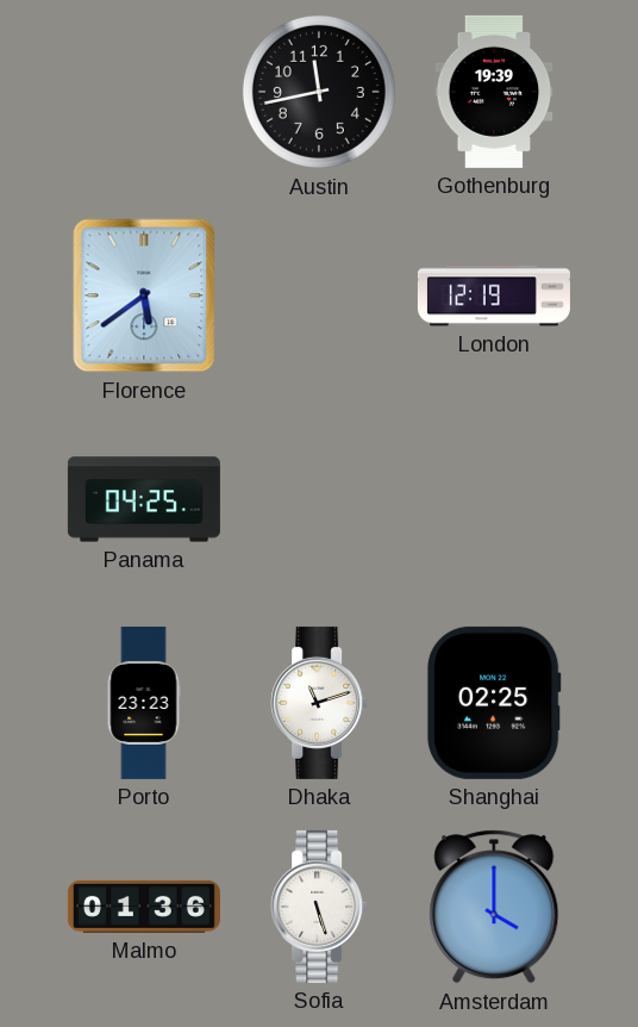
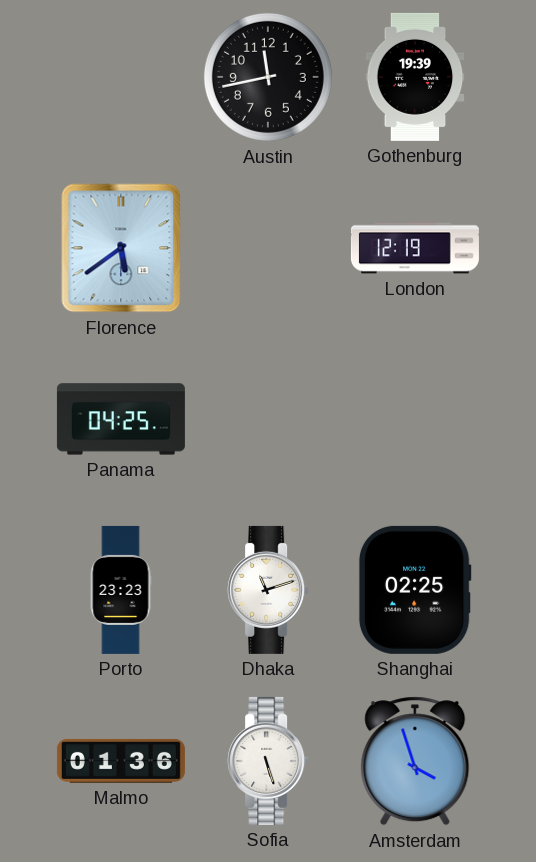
Amsterdam: 4:00 -> 3:57
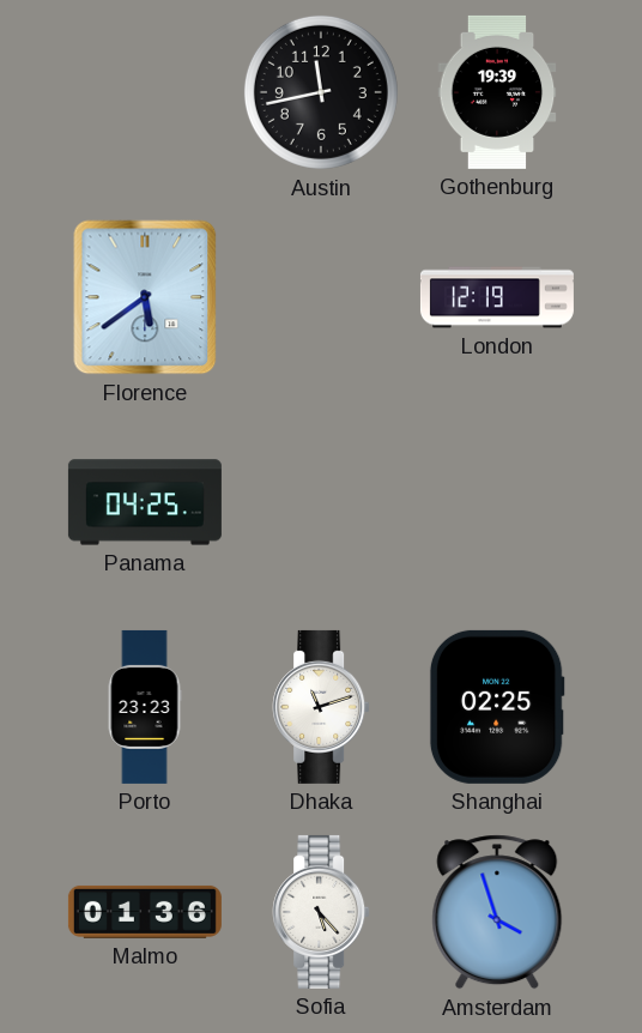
Sofia: 5:27 -> 5:23
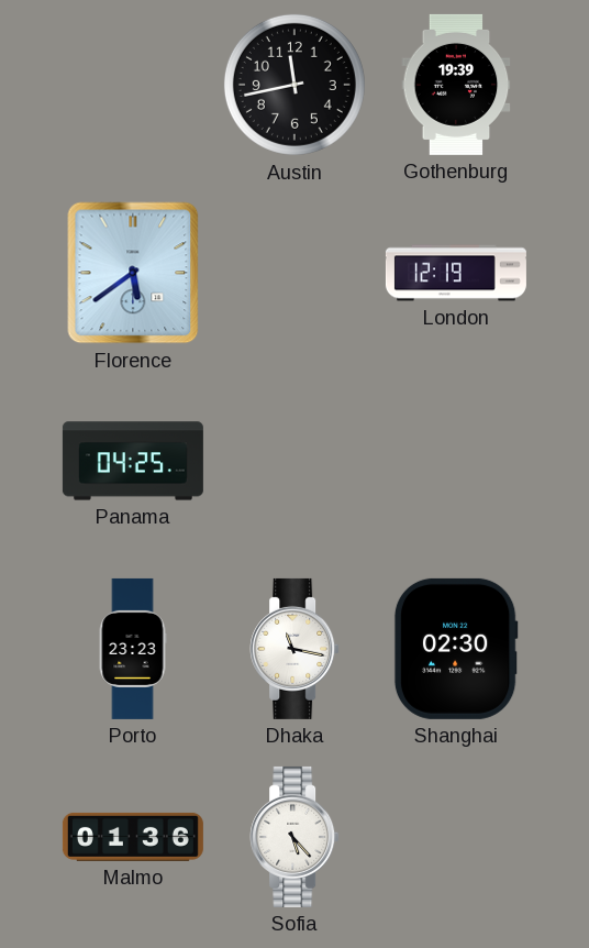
Dhaka: 11:12 -> 11:17
Shanghai: 02:25 -> 02:30
Amsterdam: 3:57 -> none
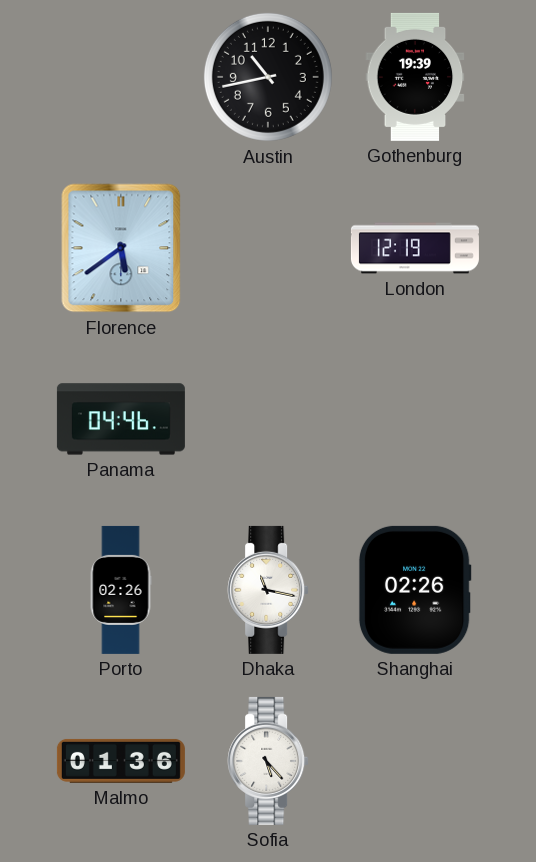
Austin: 11:43 -> 10:43
Panama: 04:25 -> 04:46
Porto: 23:23 -> 02:26
Shanghai: 02:30 -> 02:26
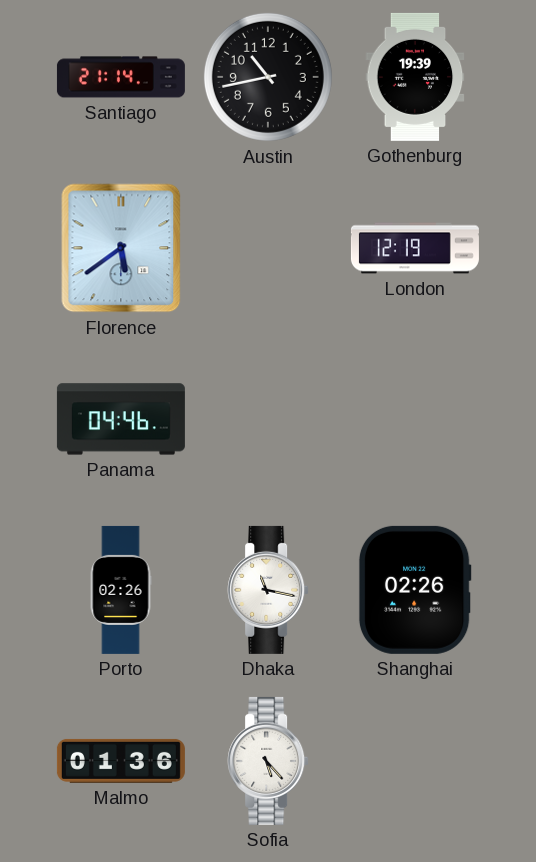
Santiago: none -> 21:14
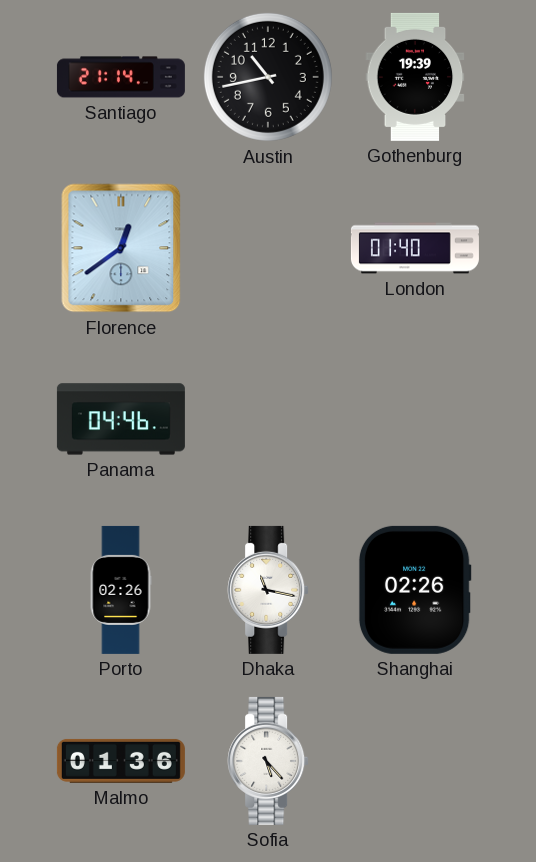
Florence: 5:39 -> 12:39
London: 12:19 -> 01:40
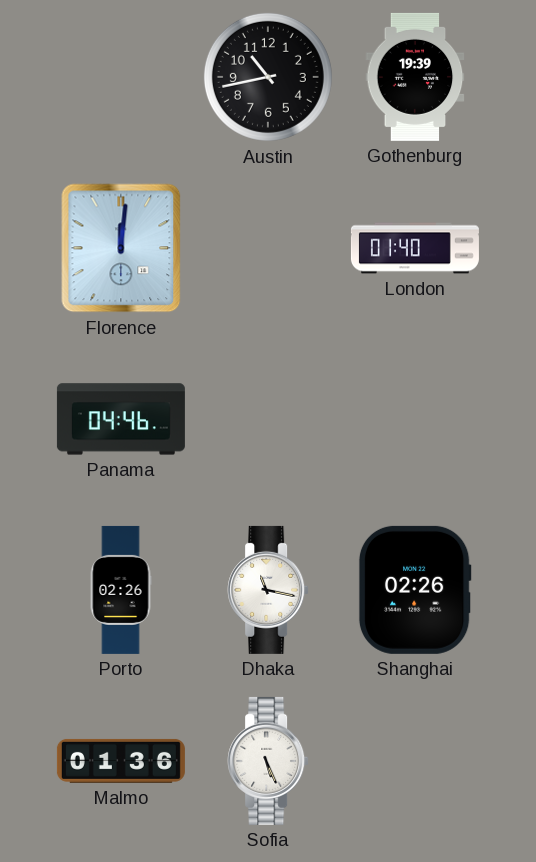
Santiago: 21:14 -> none
Florence: 12:39 -> 12:01
Sofia: 5:23 -> 5:26
